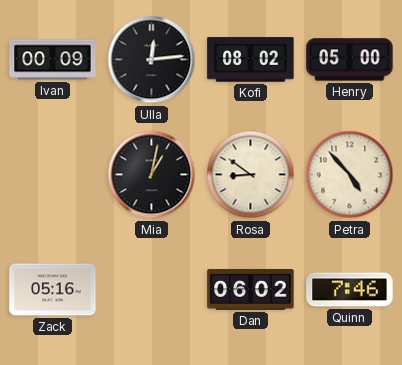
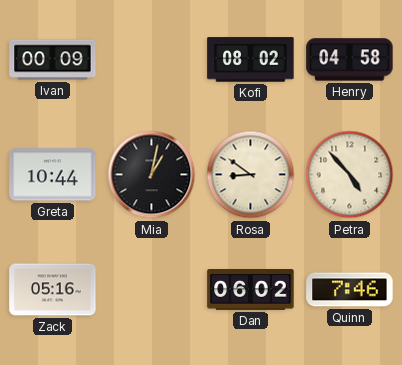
Ulla: 12:14 -> none
Henry: 05:00 -> 04:58
Greta: none -> 10:44
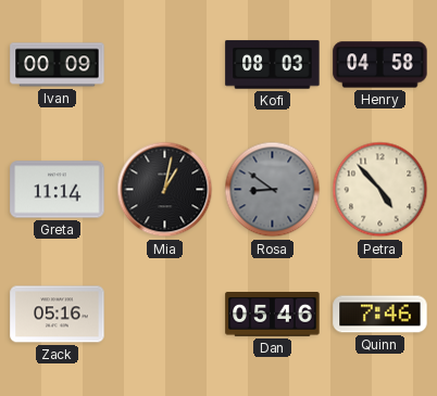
Kofi: 08:02 -> 08:03
Greta: 10:44 -> 11:14
Rosa dial: cream -> grey
Dan: 06:02 -> 05:46
